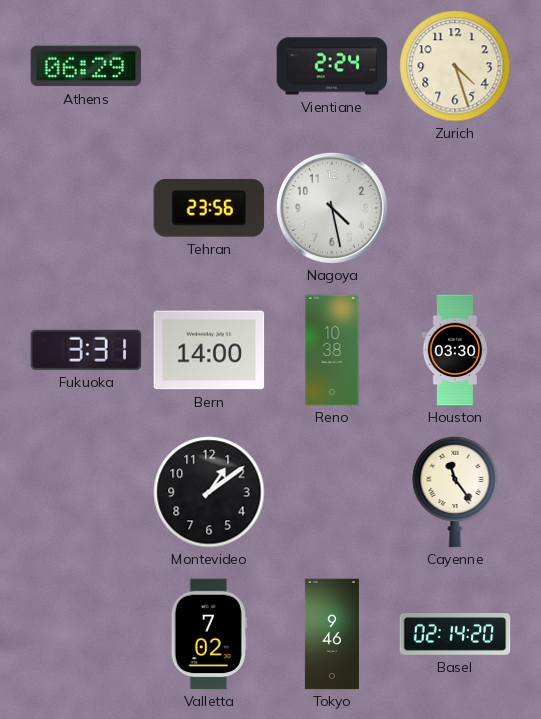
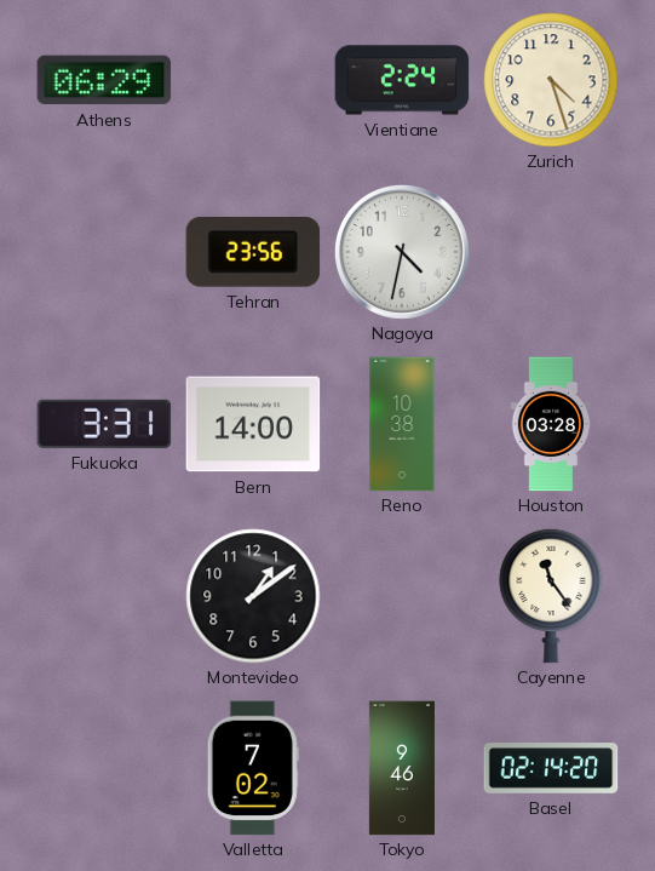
Nagoya: 4:28 -> 4:32
Houston: 03:30 -> 03:28
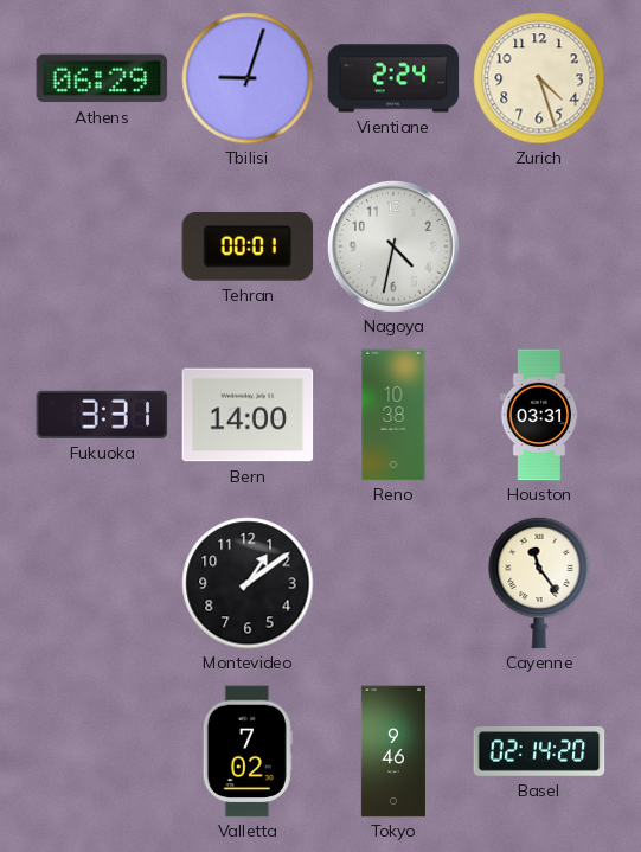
Tbilisi: none -> 9:03
Tehran: 23:56 -> 00:01
Houston: 03:28 -> 03:31
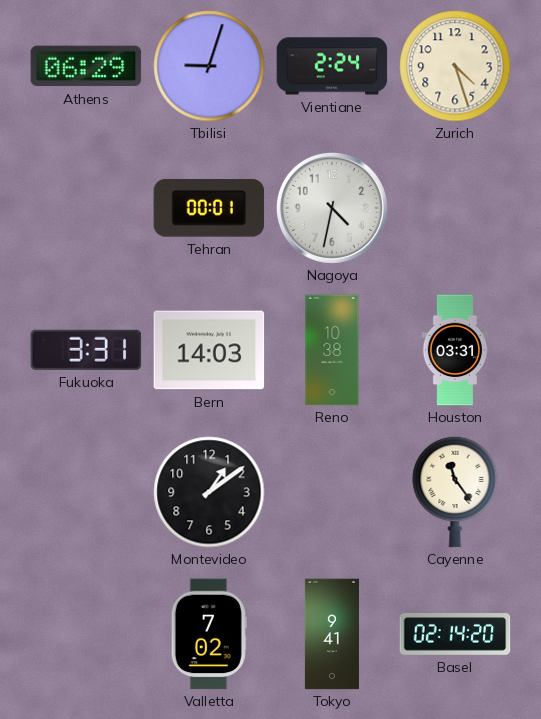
Bern: 14:00 -> 14:03
Tokyo: 9:46 -> 9:41
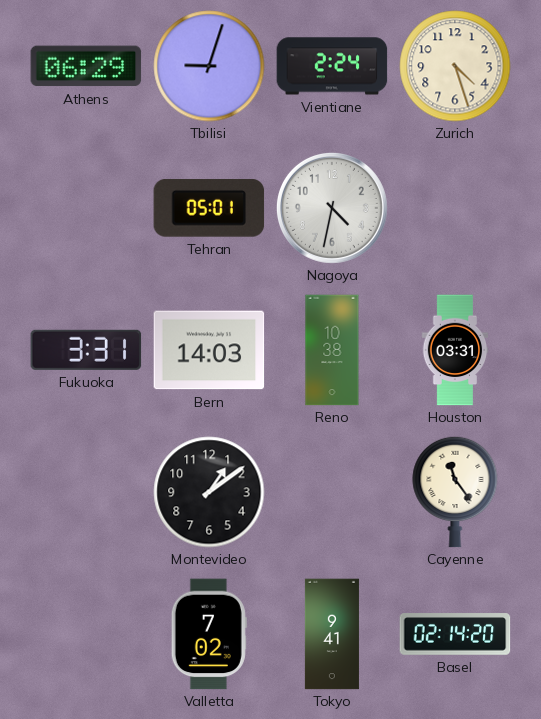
Tehran: 00:01 -> 05:01
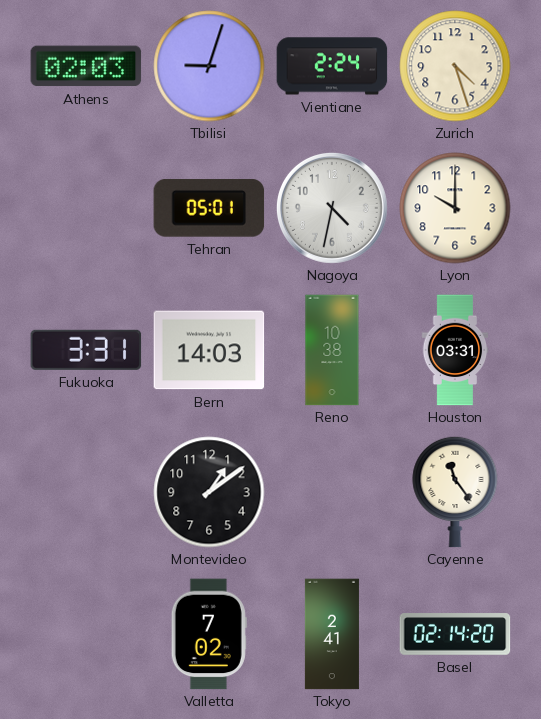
Athens: 06:29 -> 02:03
Lyon: none -> 10:00
Tokyo: 9:41 -> 2:41
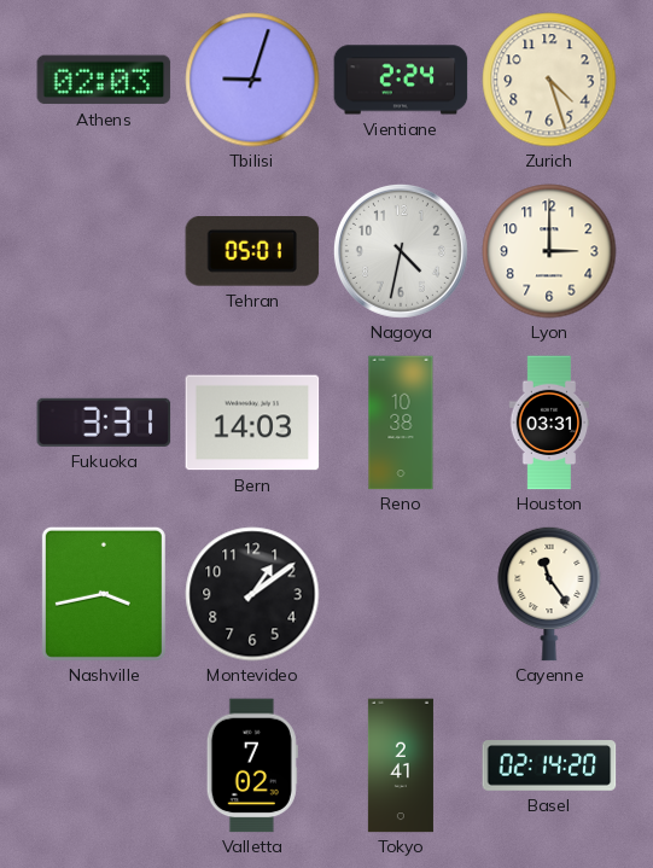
Lyon: 10:00 -> 3:00
Nashville: none -> 3:43
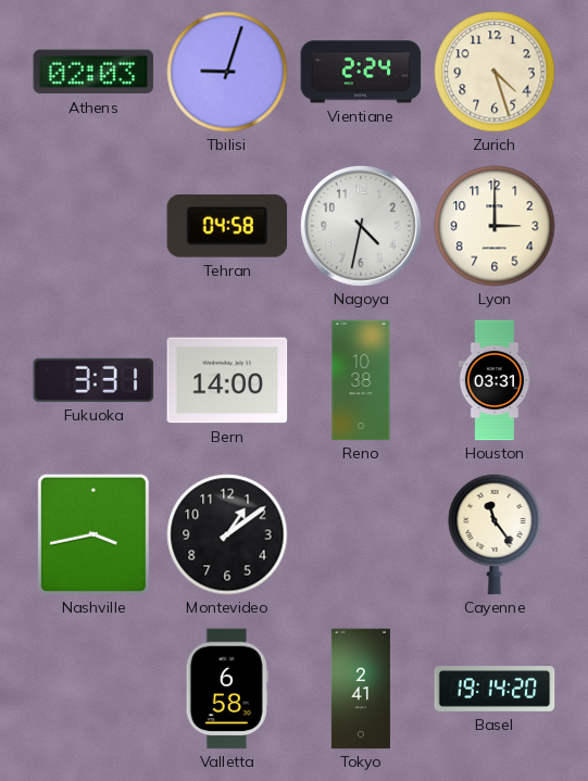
Tehran: 05:01 -> 04:58
Bern: 14:03 -> 14:00
Valletta: 7:02 -> 6:58
Basel: 02:14 -> 19:14
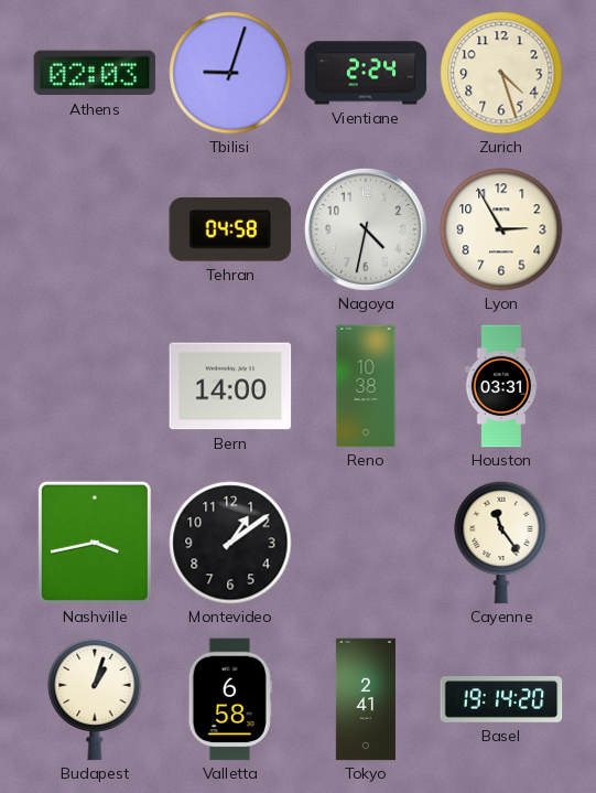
Lyon: 3:00 -> 2:55
Fukuoka: 3:31 -> none
Budapest: none -> 1:03
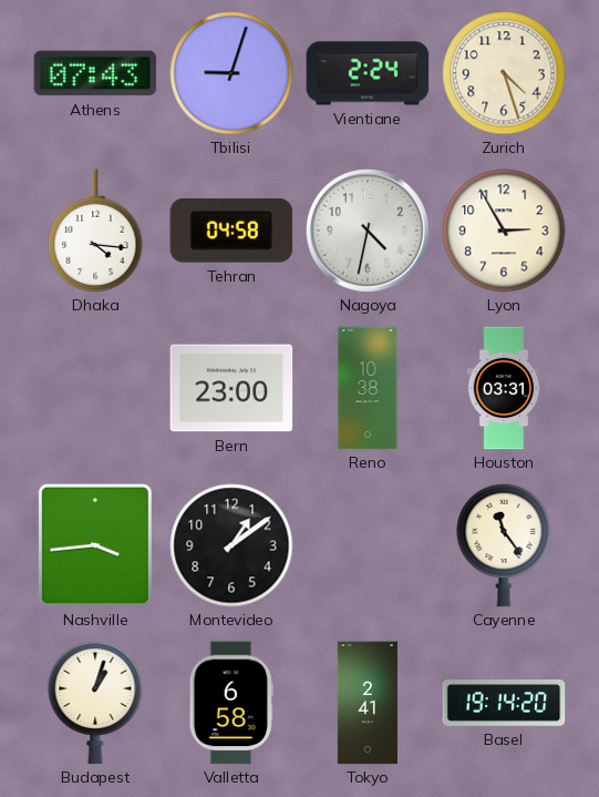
Athens: 02:03 -> 07:43
Dhaka: none -> 4:16
Bern: 14:00 -> 23:00
Nashville: 3:43 -> 3:44
